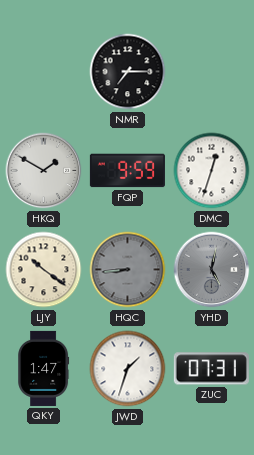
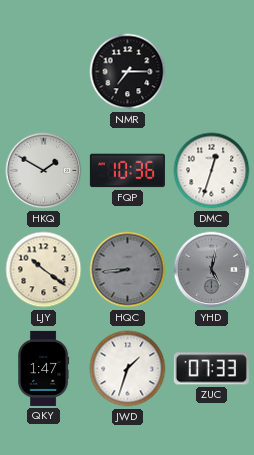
FQP: 9:59 -> 10:36
ZUC: 07:31 -> 07:33
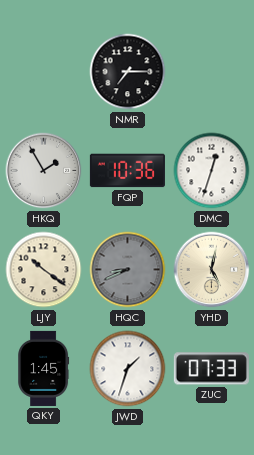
HKQ: 1:50 -> 1:55
HQC: 8:44 -> 8:41
YHD dial: grey -> cream
QKY: 1:47 -> 1:45
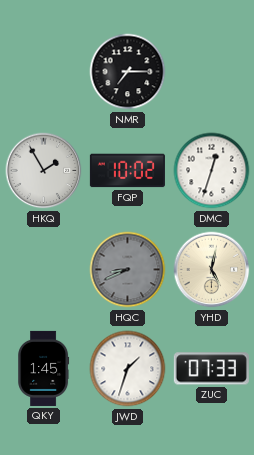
FQP: 10:36 -> 10:02
LJY: 10:21 -> none
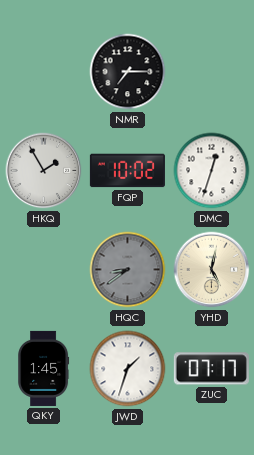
HQC: 8:41 -> 8:39
ZUC: 07:33 -> 07:17
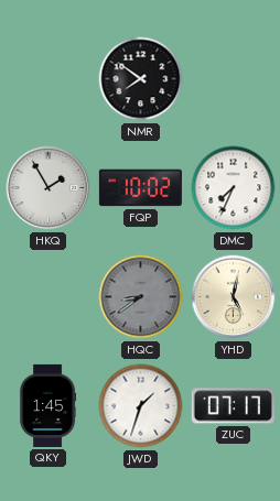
NMR: 7:15 -> 7:51
DMC: 12:33 -> 7:34
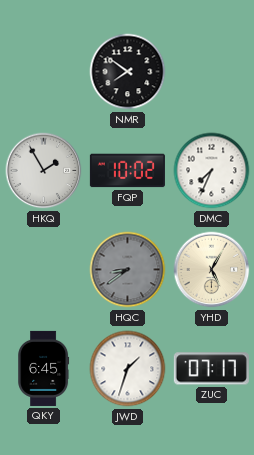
YHD: 5:02 -> 5:05
QKY: 1:45 -> 6:45
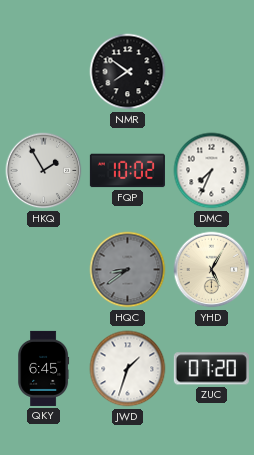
ZUC: 07:17 -> 07:20
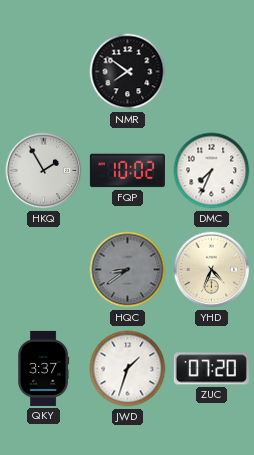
YHD: 5:05 -> 4:34
QKY: 6:45 -> 3:37
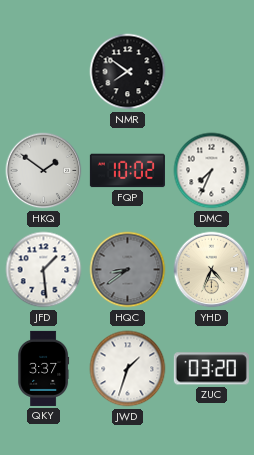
HKQ: 1:55 -> 1:51
JFD: none -> 1:29
ZUC: 07:20 -> 03:20
